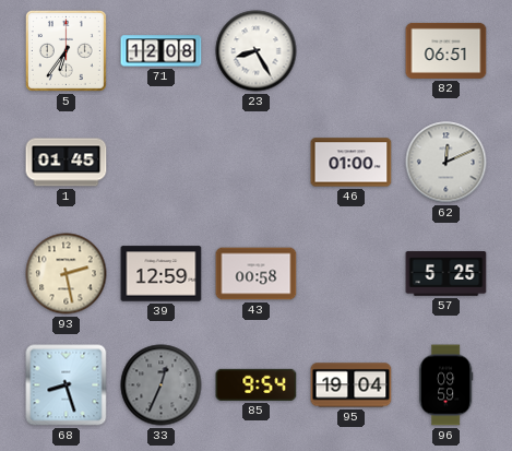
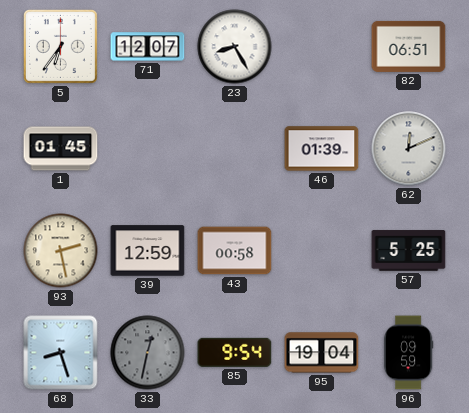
71: 12:08 -> 12:07
46: 01:00 -> 01:39
33: 12:34 -> 12:32
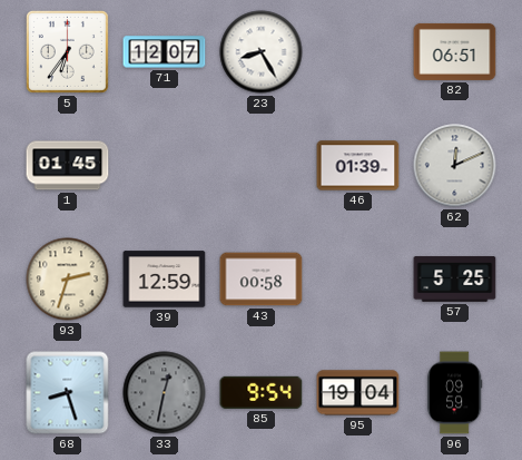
93: 2:28 -> 2:33
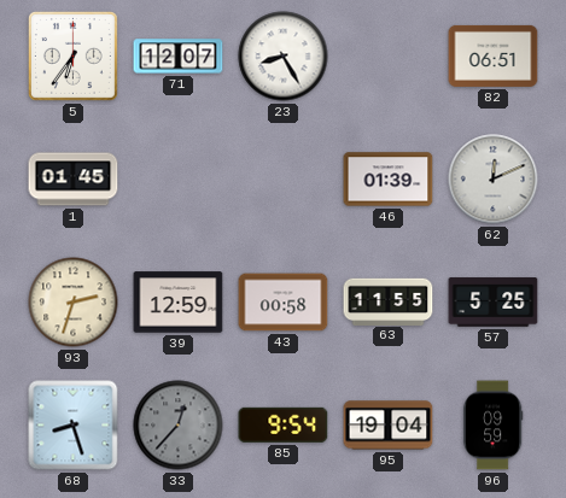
63: none -> 11:55
33: 12:32 -> 12:37
